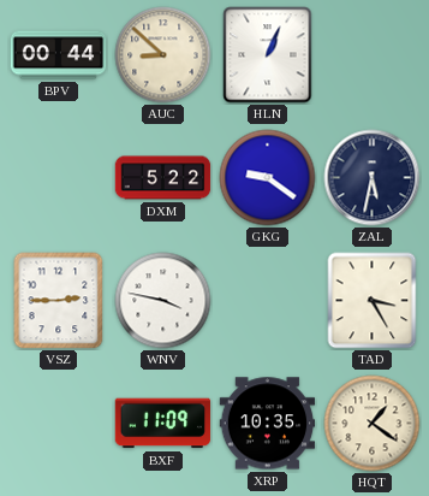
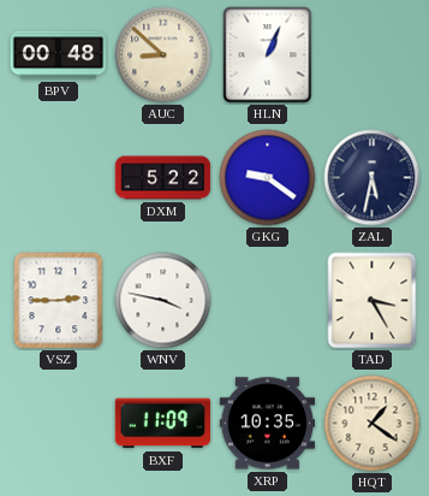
BPV: 00:44 -> 00:48
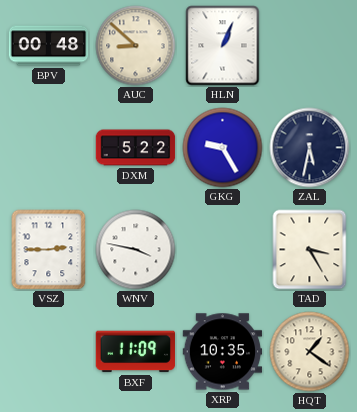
GKG: 9:21 -> 9:25
